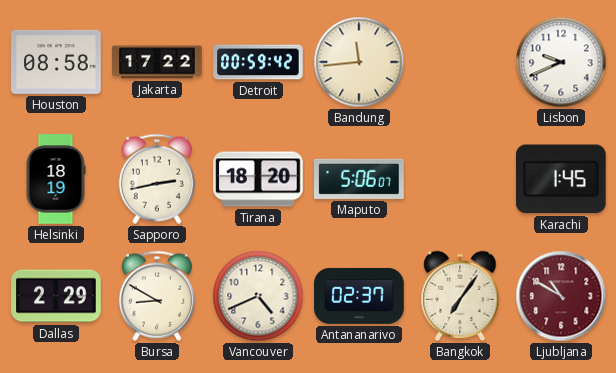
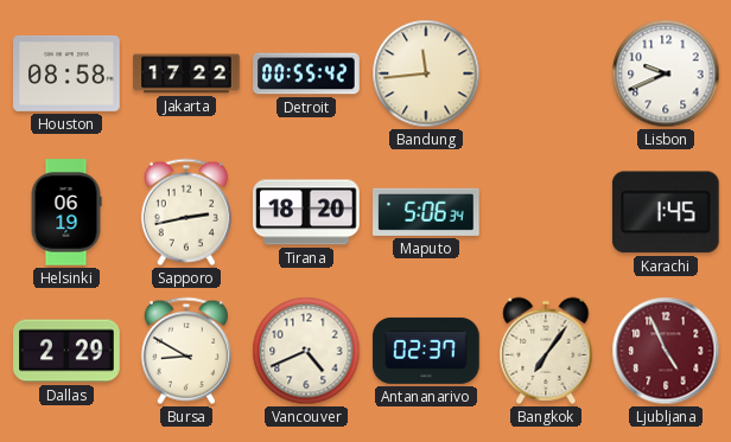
Detroit: 00:59 -> 00:55
Helsinki: 18:19 -> 06:19
Maputo: 5:06:07 -> 5:06:34
Ljubljana: 10:50 -> 4:56
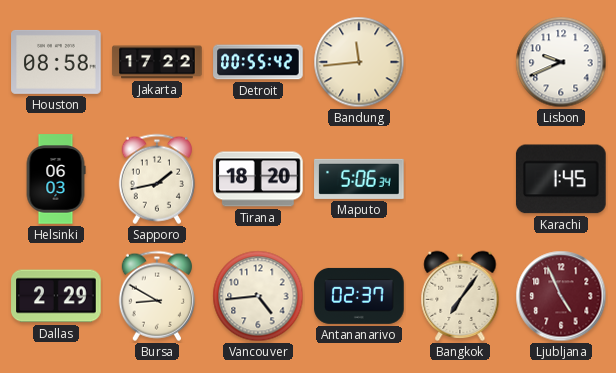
Helsinki: 06:19 -> 06:03
Sapporo: 2:43 -> 1:43
Vancouver: 4:41 -> 4:44
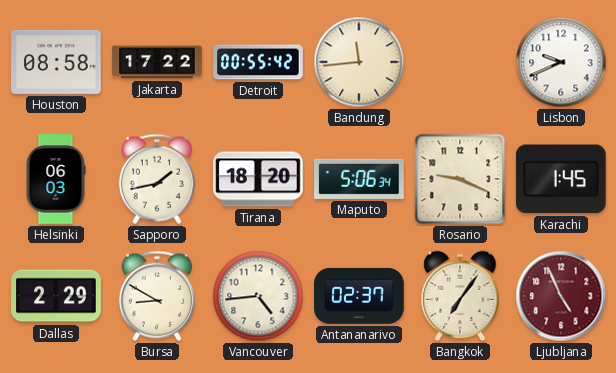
Rosario: none -> 9:19
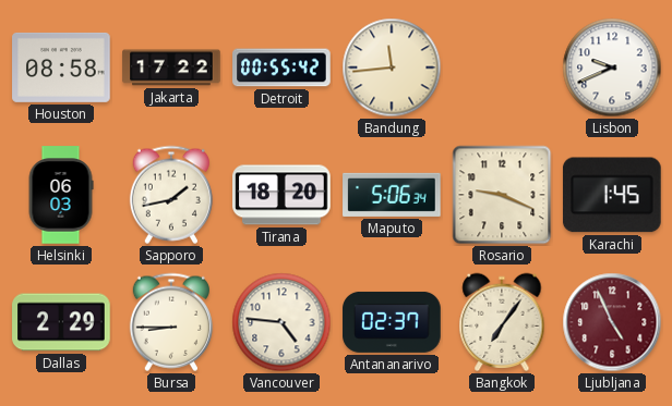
Bursa: 8:50 -> 8:45
Vancouver: 4:44 -> 4:46
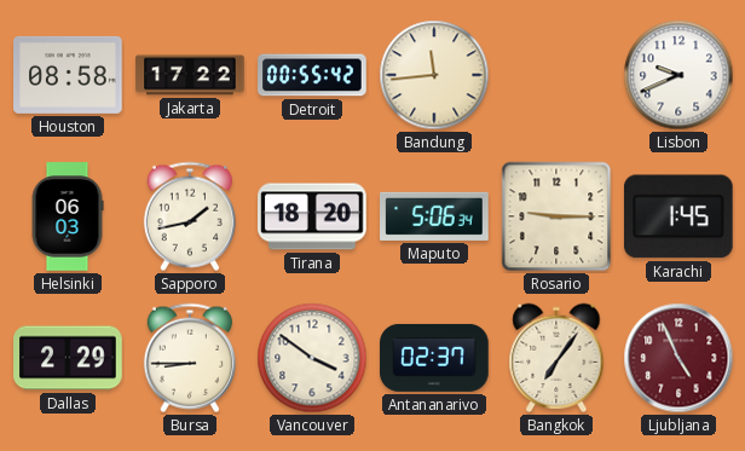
Rosario: 9:19 -> 9:15
Vancouver: 4:46 -> 3:51
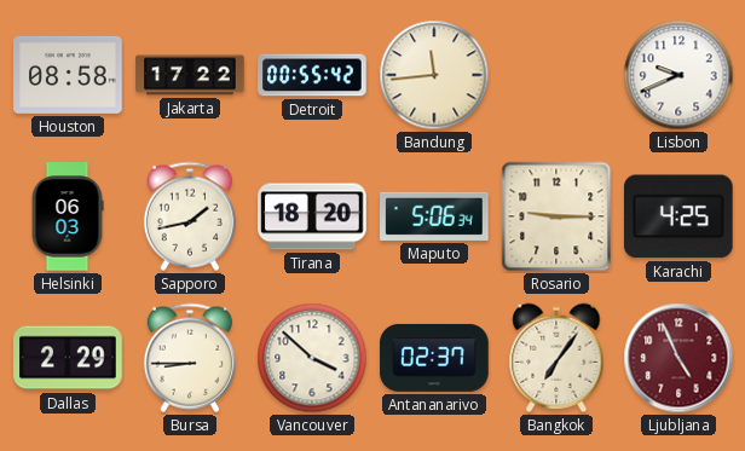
Karachi: 1:45 -> 4:25
Vancouver: 3:51 -> 3:52
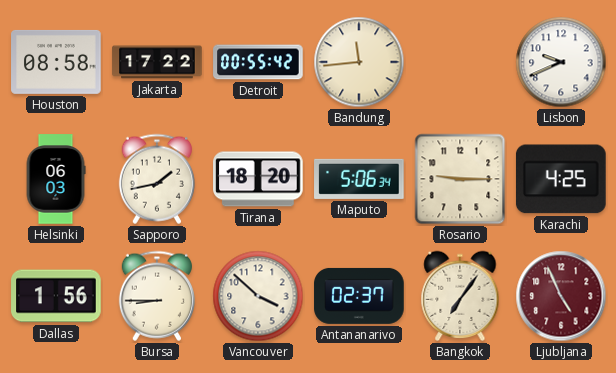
Dallas: 2:29 -> 1:56
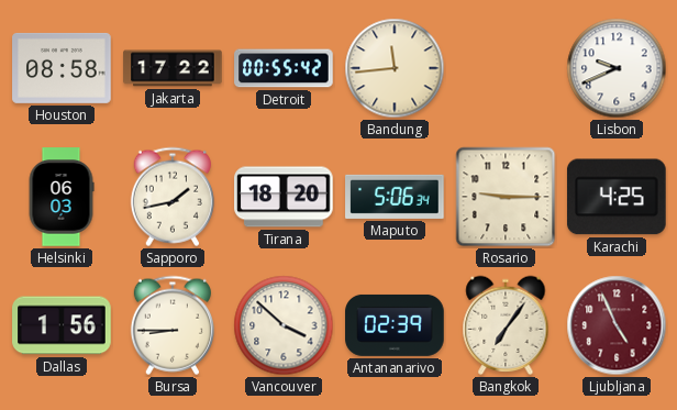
Antananarivo: 02:37 -> 02:39
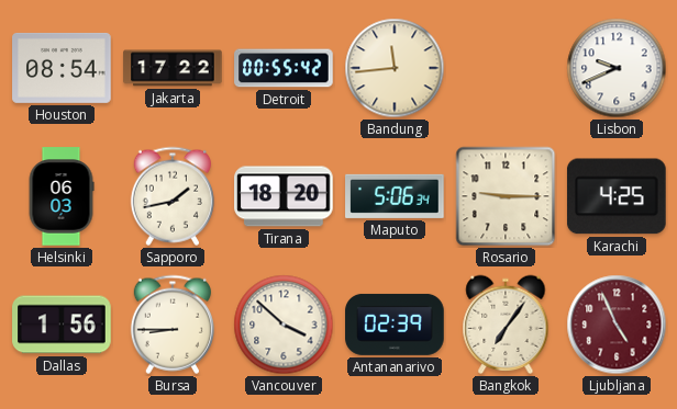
Houston: 08:58 -> 08:54
